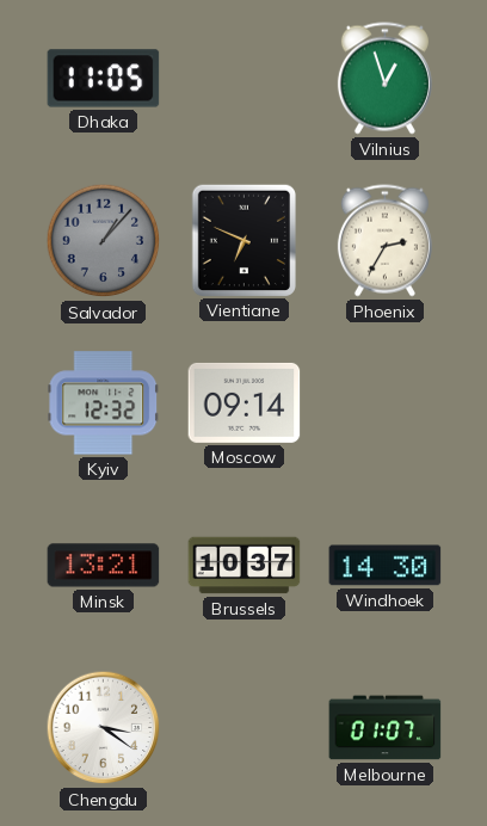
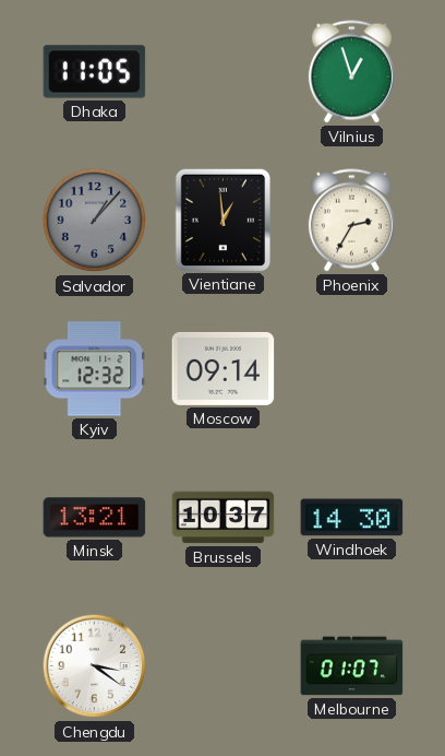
Vientiane: 6:49 -> 12:59
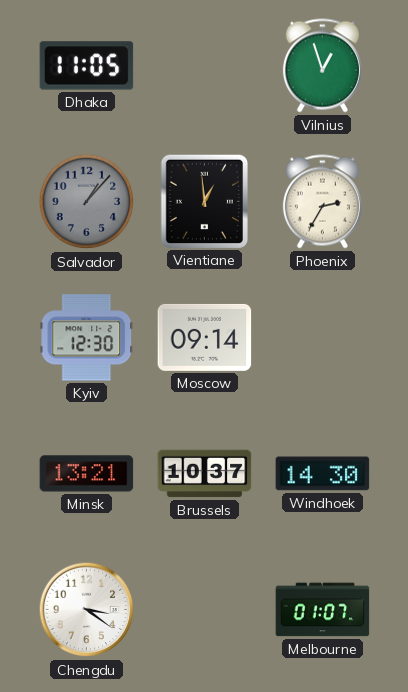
Kyiv: 12:32 -> 12:30
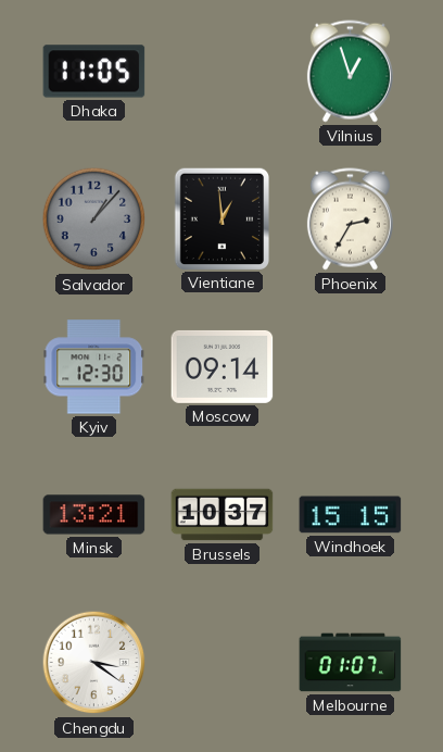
Windhoek: 14:30 -> 15:15
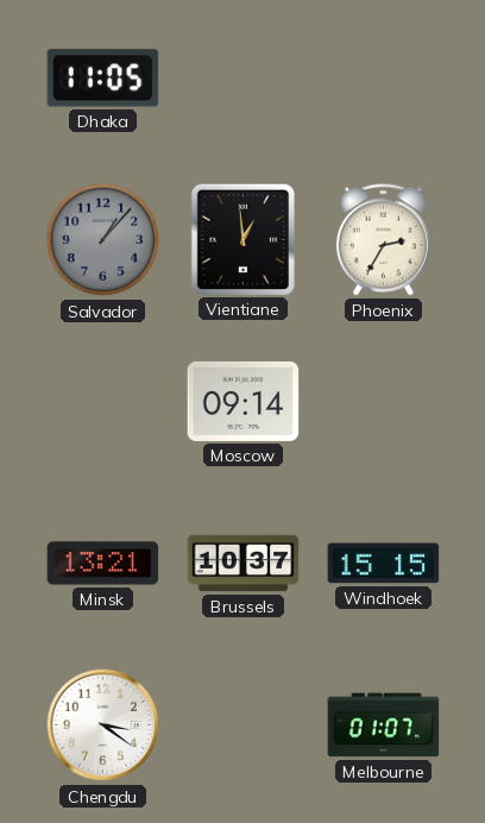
Vilnius: 12:57 -> none
Kyiv: 12:30 -> none
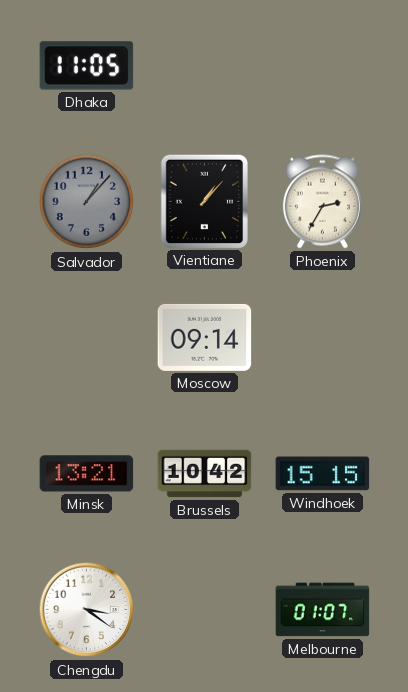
Vientiane: 12:59 -> 1:07
Brussels: 10:37 -> 10:42
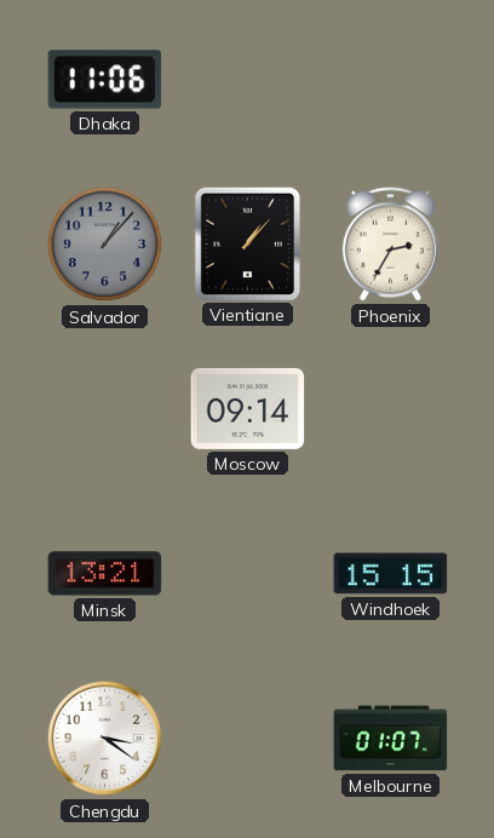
Dhaka: 11:05 -> 11:06
Brussels: 10:42 -> none
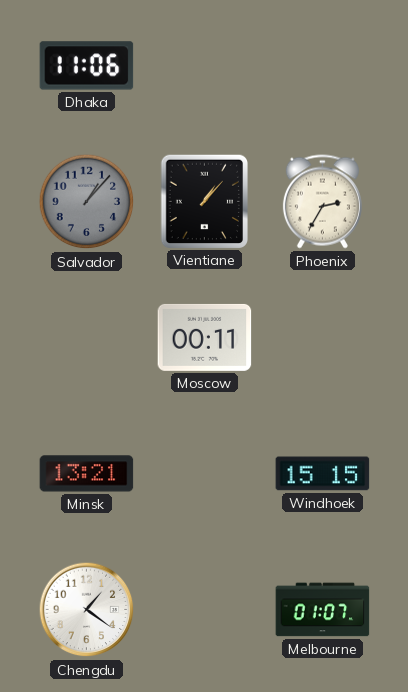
Moscow: 09:14 -> 00:11
Chengdu: 3:21 -> 1:21
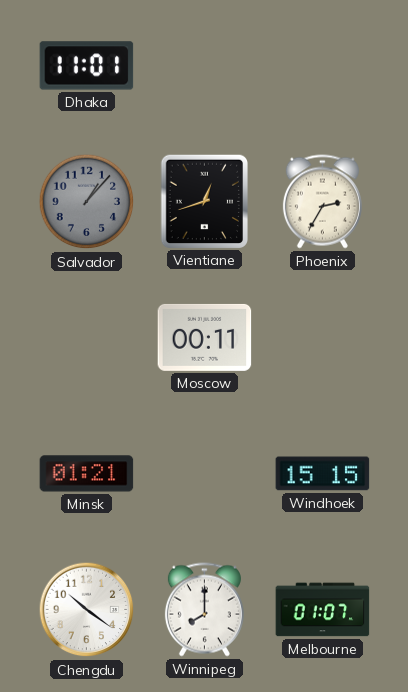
Dhaka: 11:06 -> 11:01
Vientiane: 1:07 -> 12:42
Minsk: 13:21 -> 01:21
Chengdu: 1:21 -> 10:21
Winnipeg: none -> 8:00
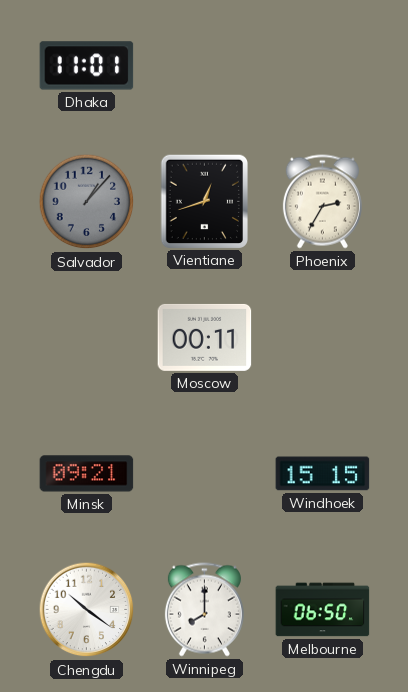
Minsk: 01:21 -> 09:21
Melbourne: 01:07 -> 06:50
